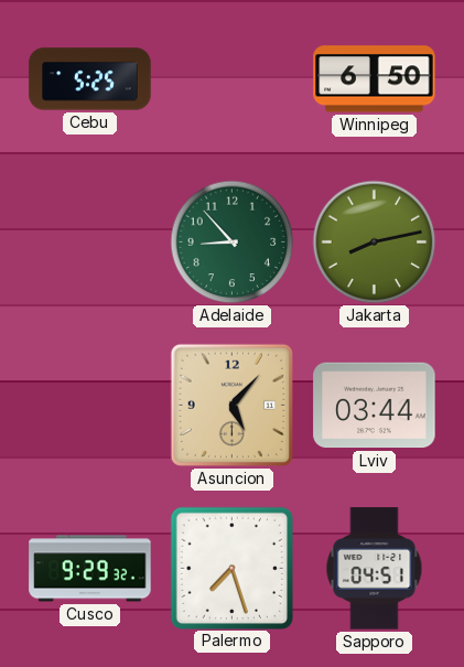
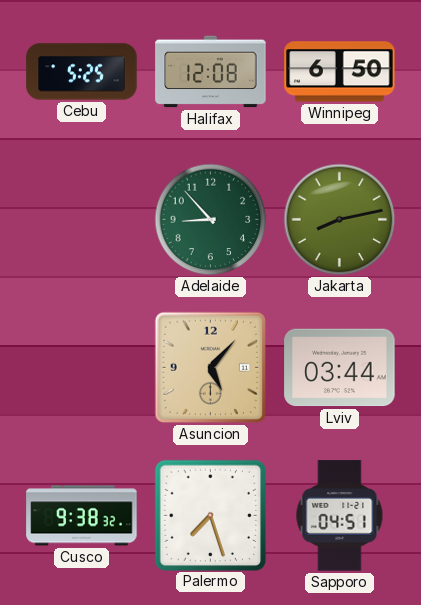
Halifax: none -> 12:08
Cusco: 9:29 -> 9:38
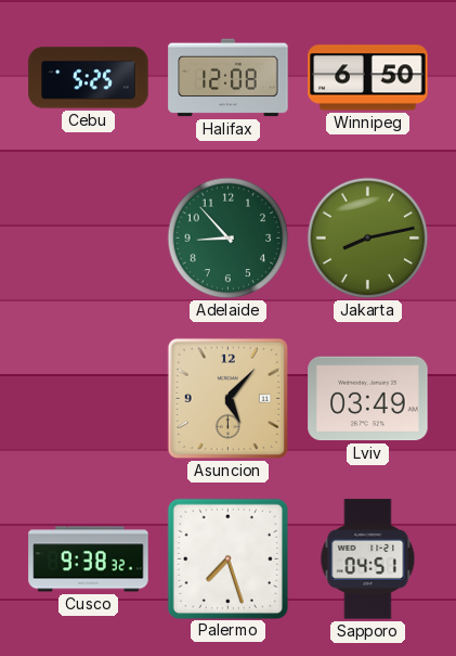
Lviv: 03:44 -> 03:49
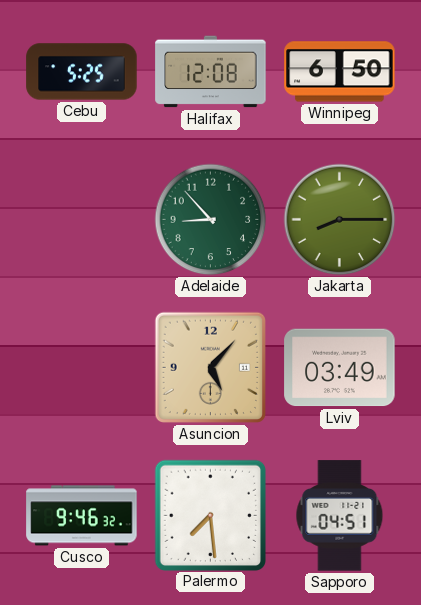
Jakarta: 8:13 -> 8:15
Cusco: 9:38 -> 9:46
Palermo: 7:27 -> 7:29
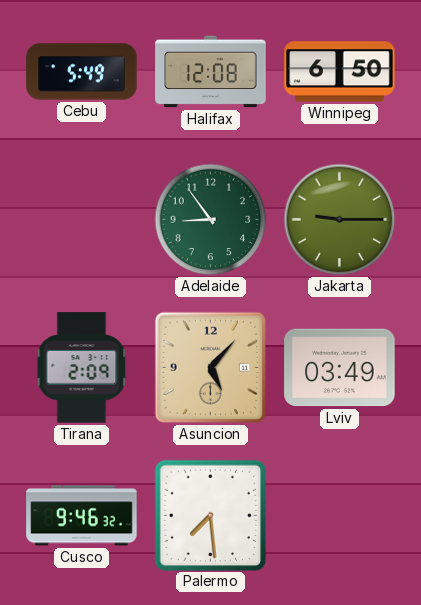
Cebu: 5:25 -> 5:49
Adelaide: 8:53 -> 8:54
Jakarta: 8:15 -> 9:15
Tirana: none -> 2:09
Sapporo: 04:51 -> none
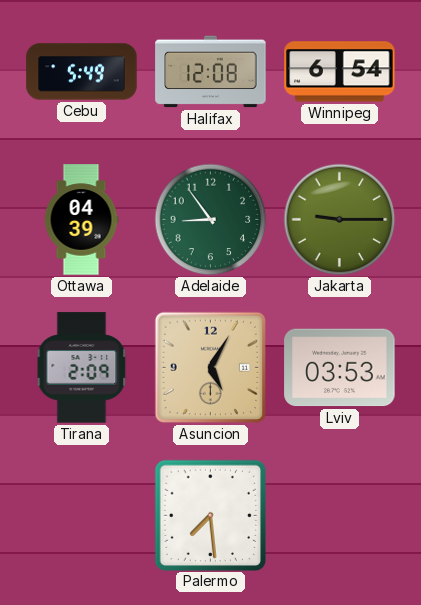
Winnipeg: 6:50 -> 6:54
Ottawa: none -> 04:39
Asuncion: 5:07 -> 5:05
Lviv: 03:49 -> 03:53
Cusco: 9:46 -> none
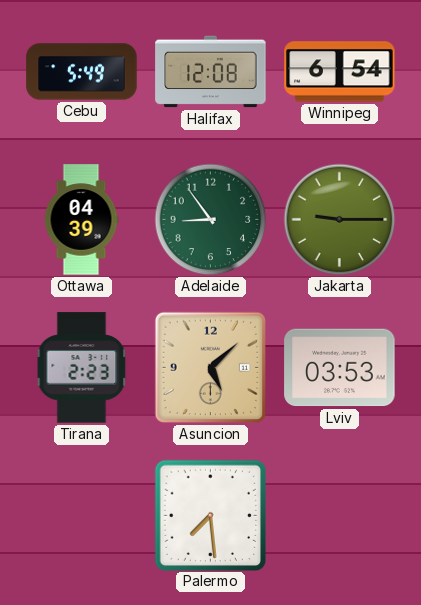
Tirana: 2:09 -> 2:23
Asuncion: 5:05 -> 5:08
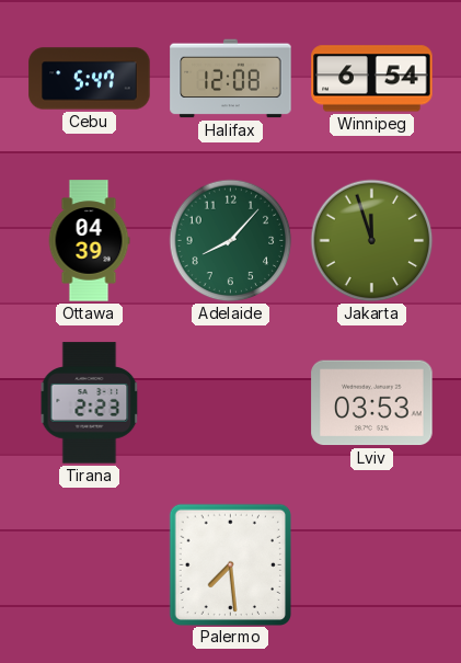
Cebu: 5:49 -> 5:47
Adelaide: 8:54 -> 8:07
Jakarta: 9:15 -> 11:57
Asuncion: 5:08 -> none
